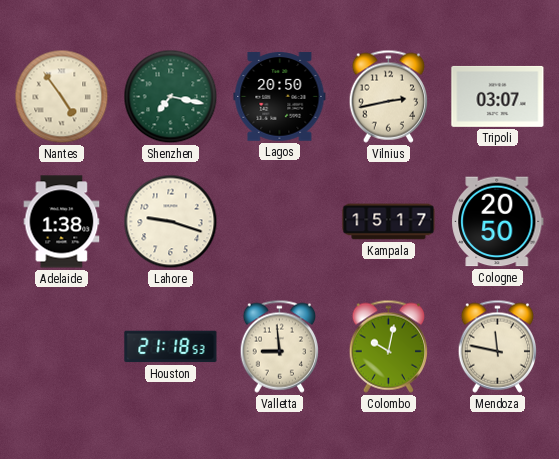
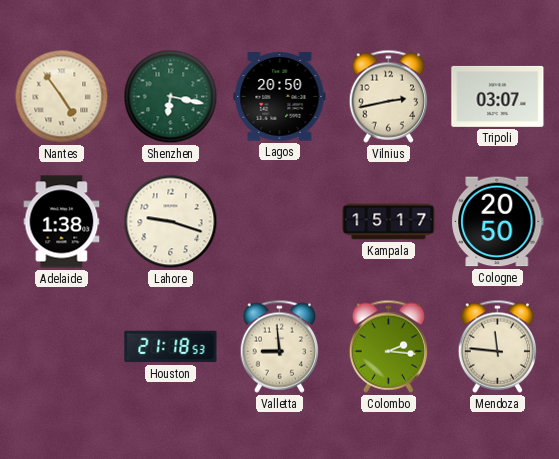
Shenzhen: 7:17 -> 6:17
Colombo: 10:02 -> 2:16
Mendoza: 11:47 -> 11:46
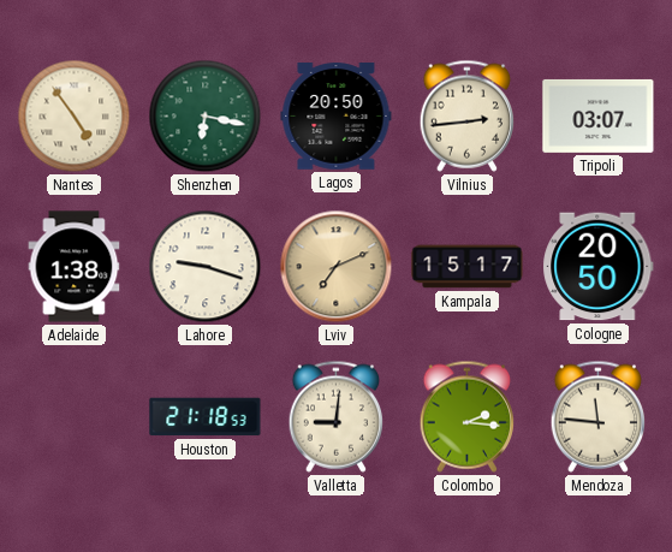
Vilnius: 2:43 -> 2:44
Lviv: none -> 7:11
Valletta: 8:59 -> 9:01
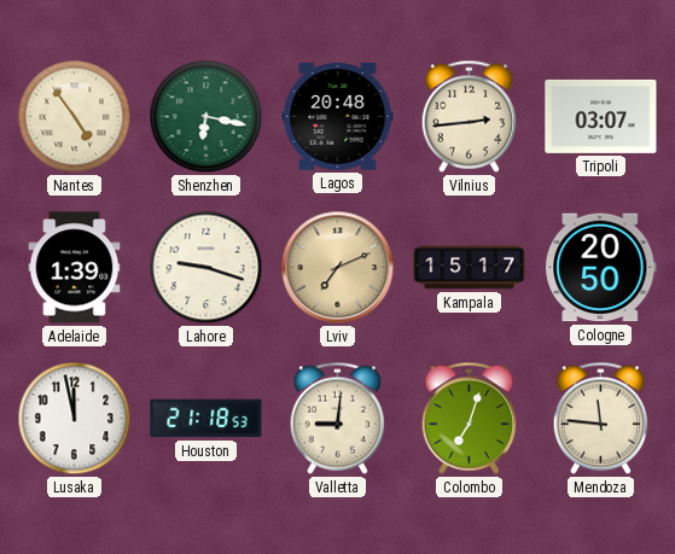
Lagos: 20:50 -> 20:48
Adelaide: 1:38 -> 1:39
Lusaka: none -> 11:58
Colombo: 2:16 -> 7:03
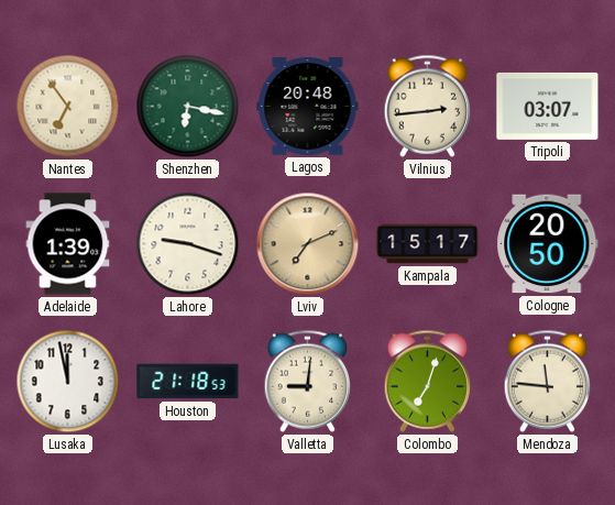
Nantes: 4:54 -> 6:54
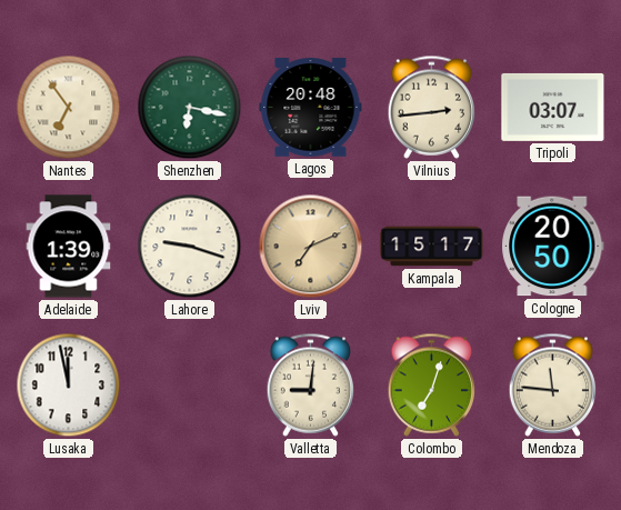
Houston: 21:18 -> none
